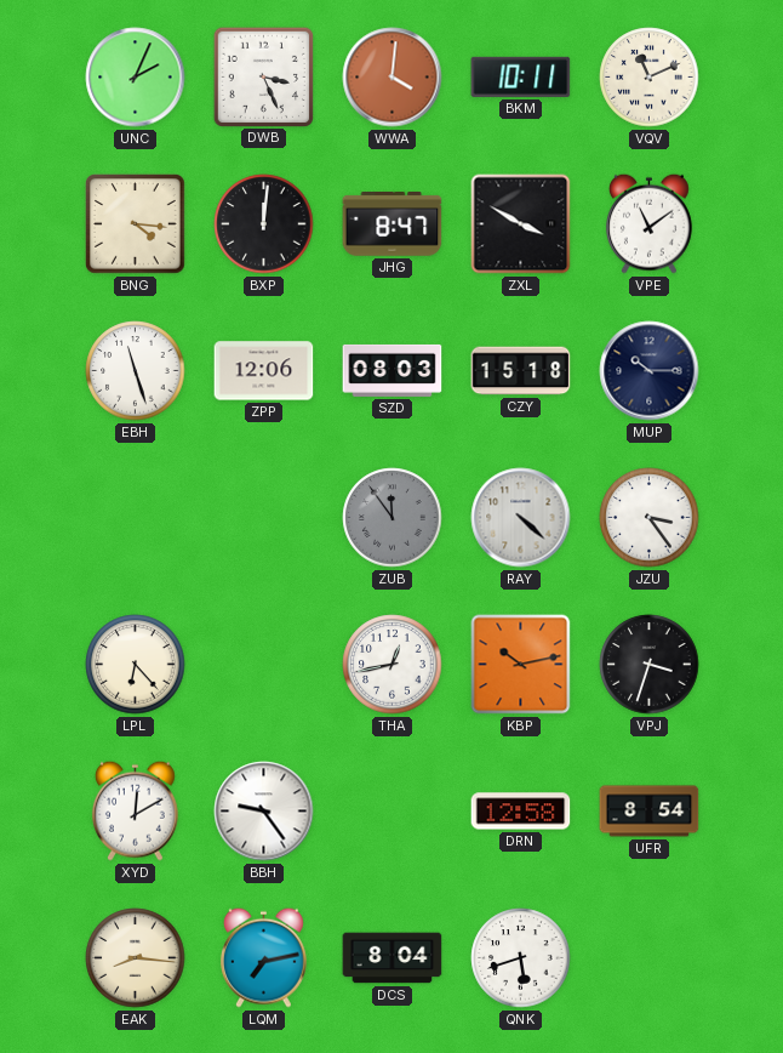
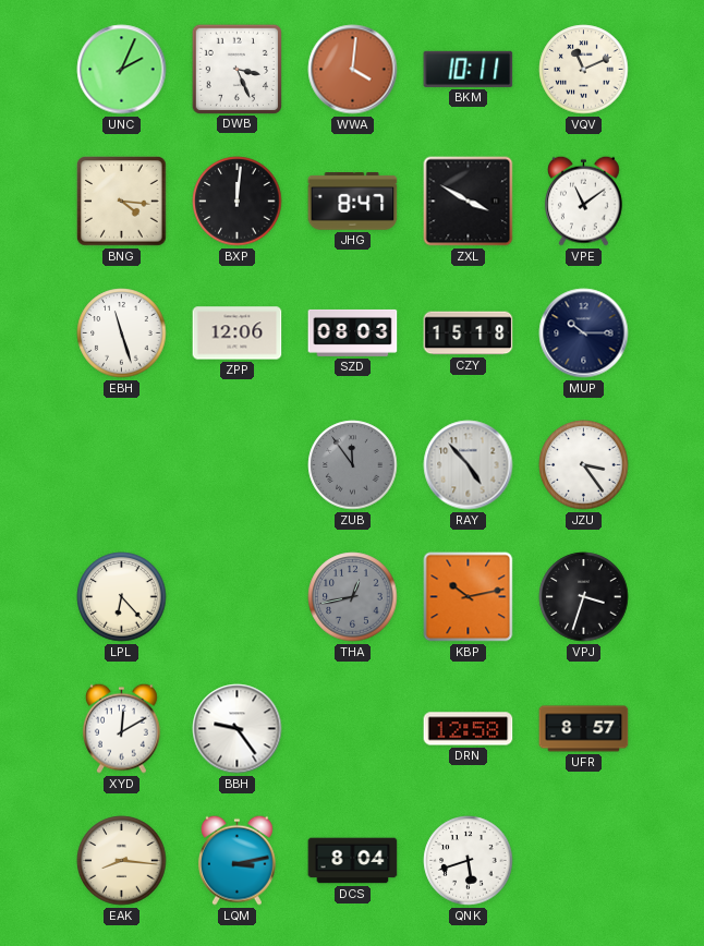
RAY: 4:22 -> 4:53
THA dial: white -> grey
UFR: 8:54 -> 8:57
LQM: 7:13 -> 3:13
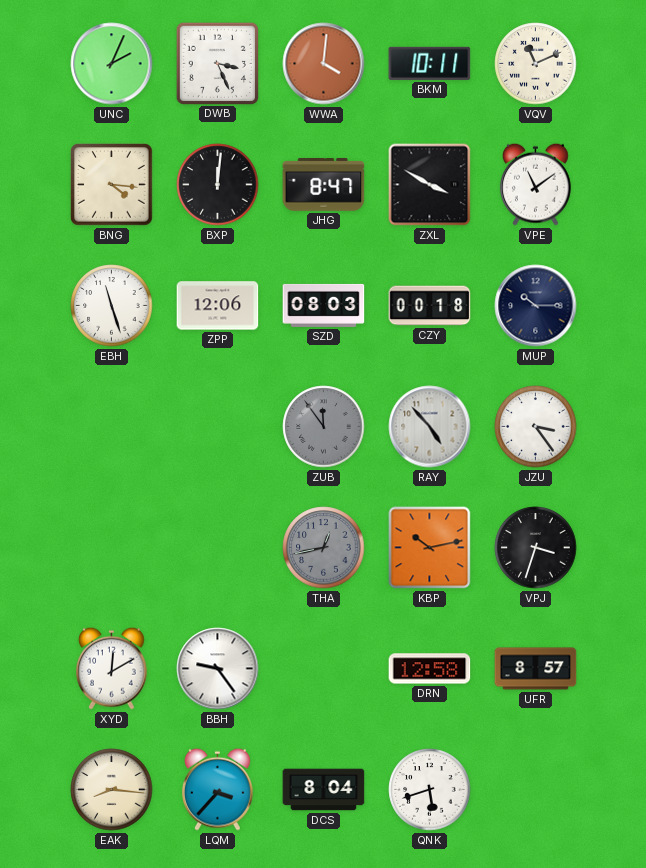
CZY: 15:18 -> 00:18
LPL: 6:23 -> none
LQM: 3:13 -> 3:37
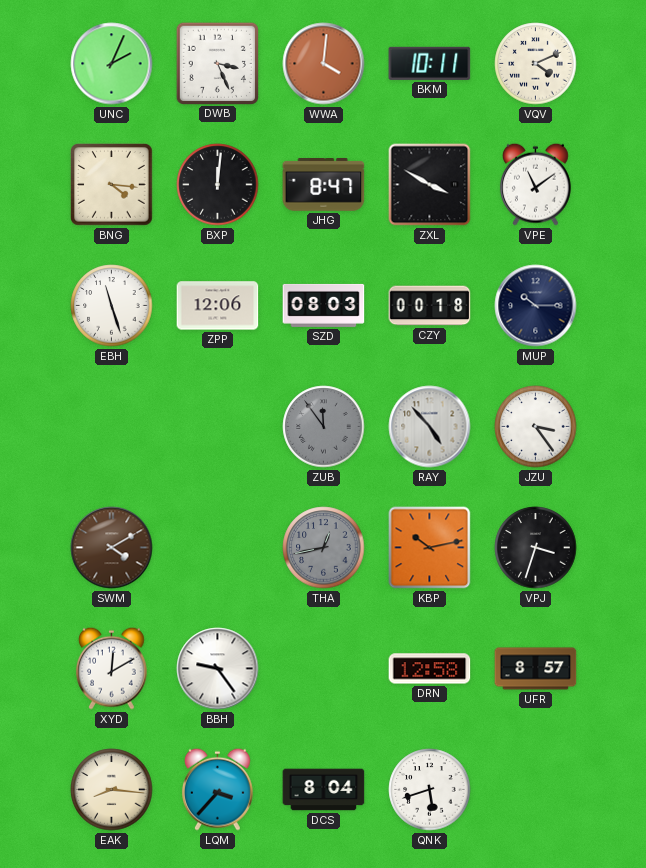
VQV: 11:11 -> 4:11
SWM: none -> 4:10
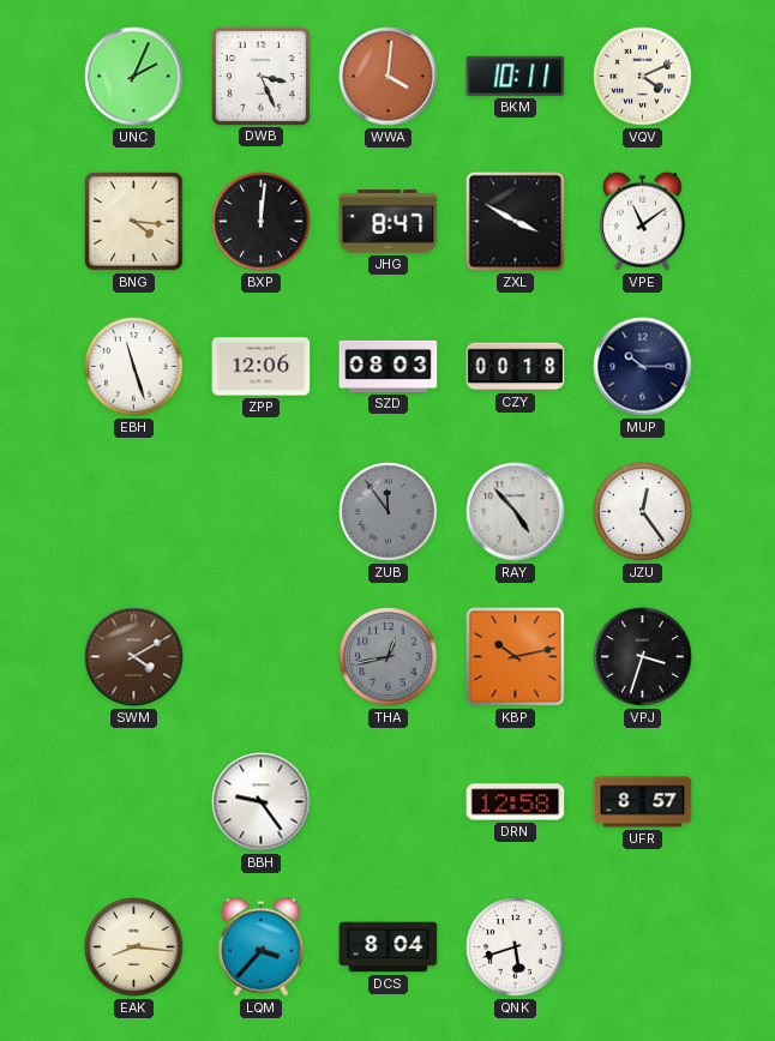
JZU: 3:24 -> 12:24
XYD: 12:10 -> none
